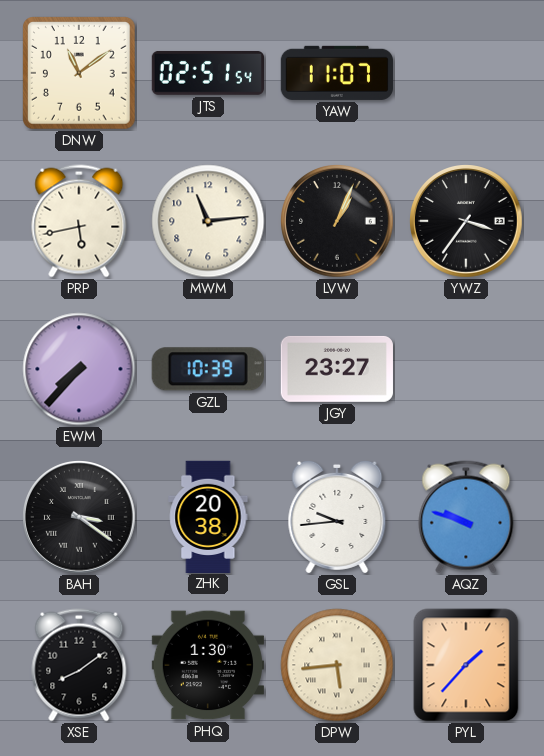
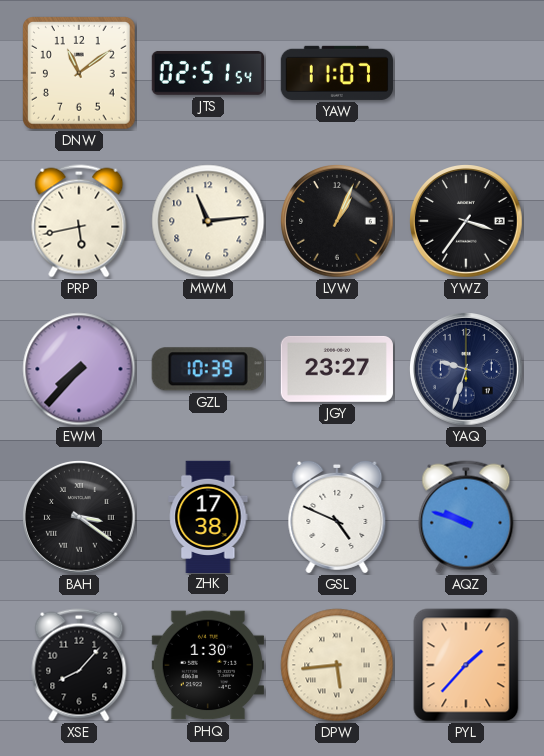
YAQ: none -> 9:33
ZHK: 20:38 -> 17:38
GSL: 9:44 -> 4:49
XSE: 8:09 -> 8:07
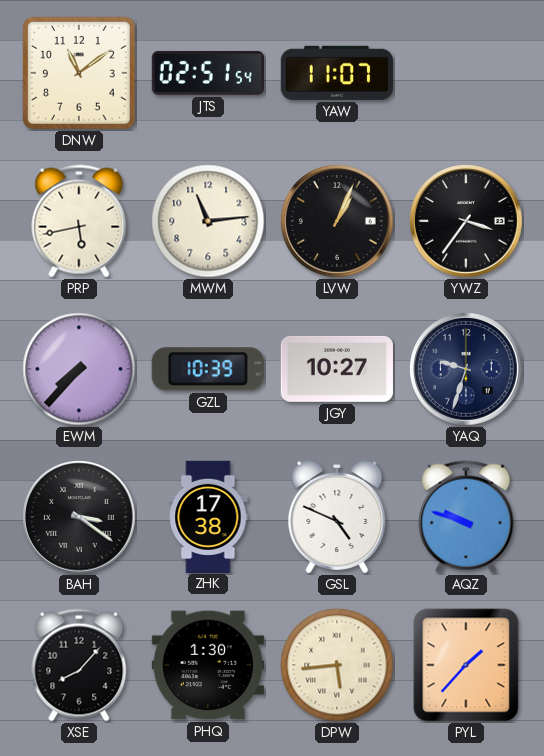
JGY: 23:27 -> 10:27
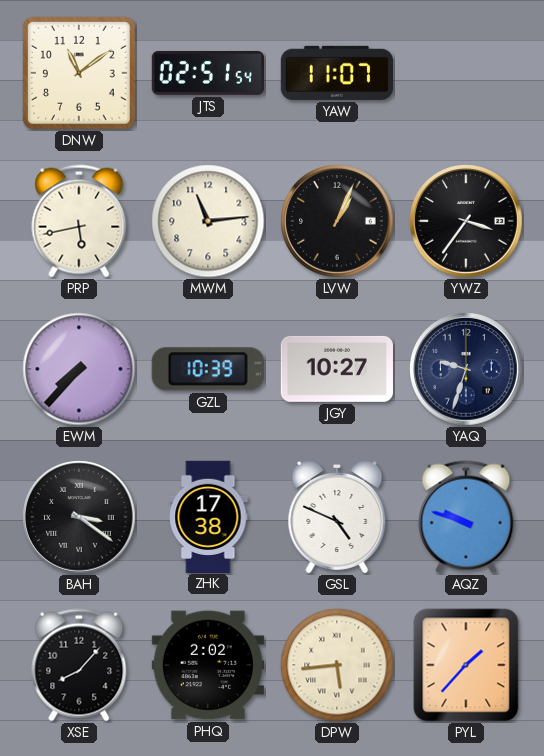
PHQ: 1:30 -> 2:02
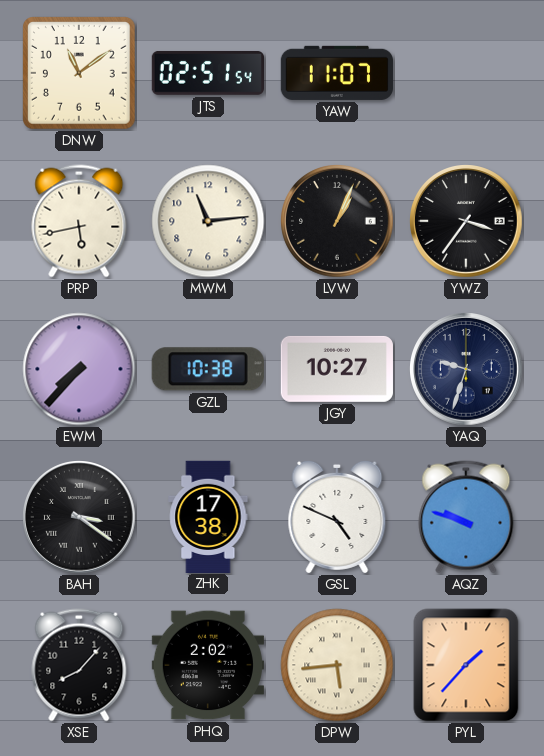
GZL: 10:39 -> 10:38
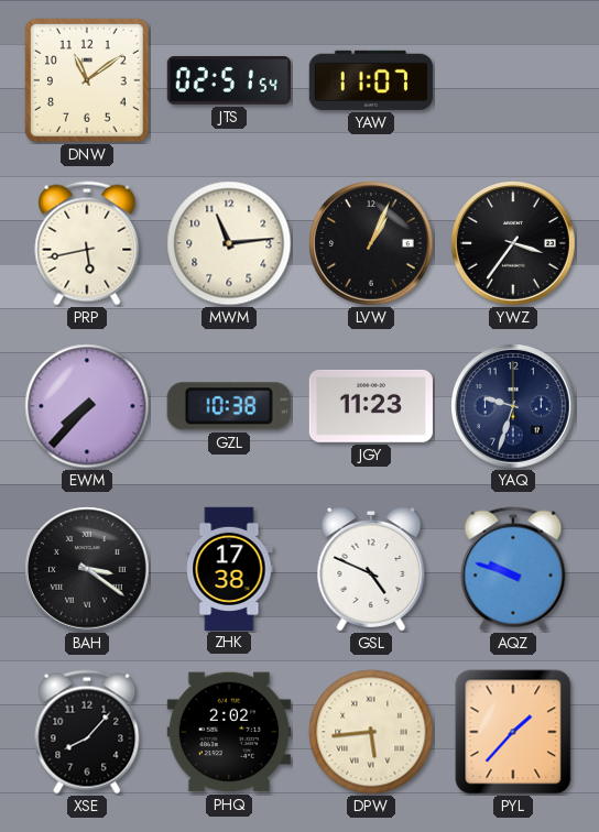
JGY: 10:27 -> 11:23
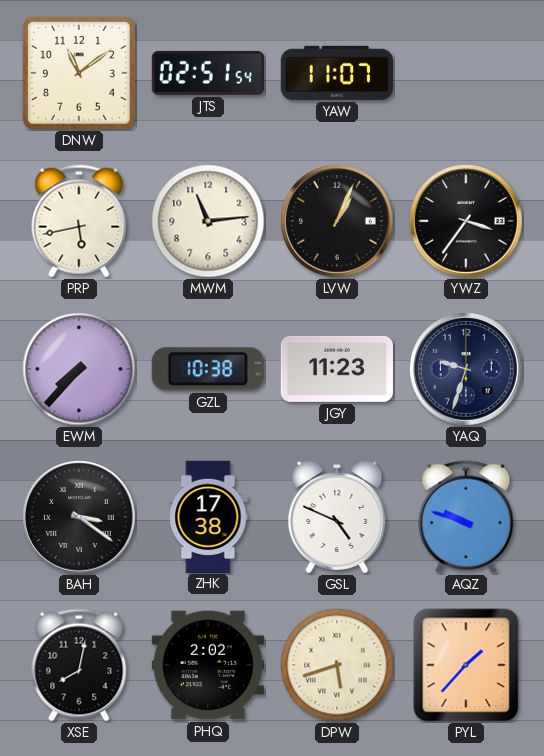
XSE: 8:07 -> 8:02
DPW: 5:44 -> 5:42
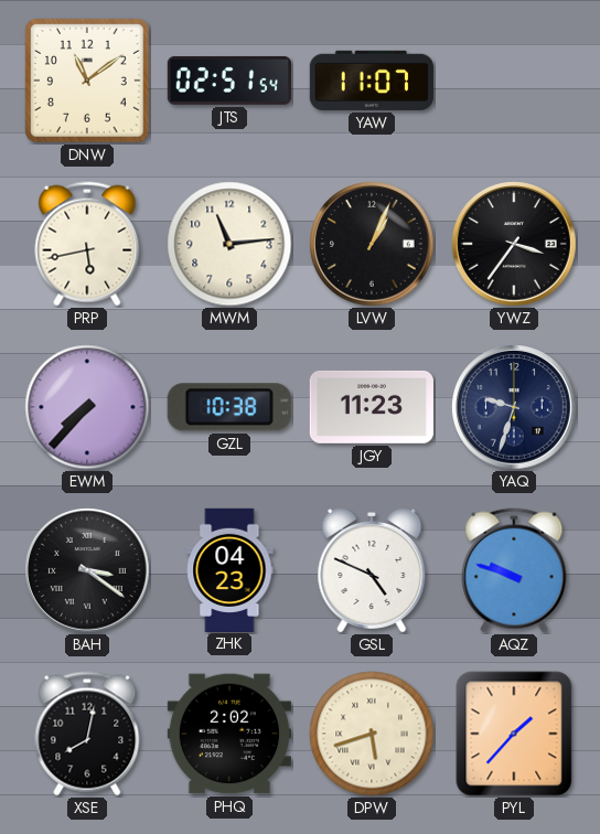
ZHK: 17:38 -> 04:23
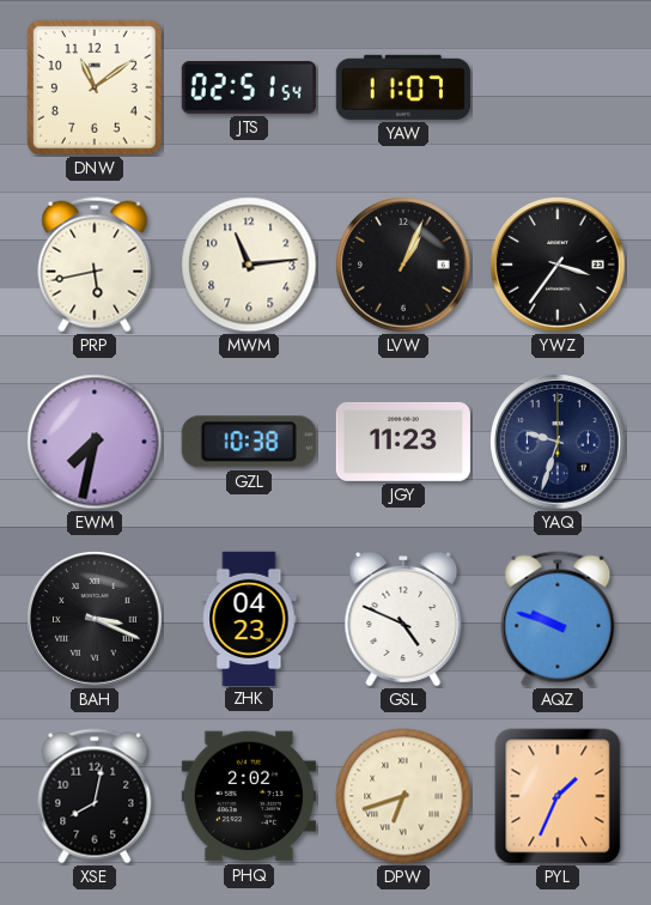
EWM: 7:37 -> 7:32
BAH: 3:21 -> 3:19
DPW: 5:42 -> 6:42
PYL: 1:37 -> 1:34
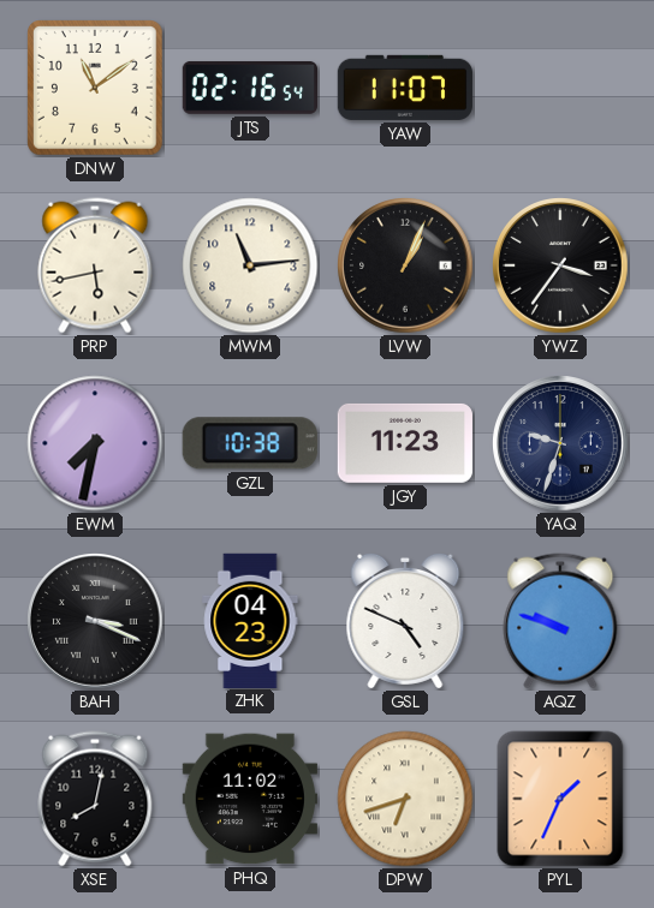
JTS: 02:51 -> 02:16
PHQ: 2:02 -> 11:02
